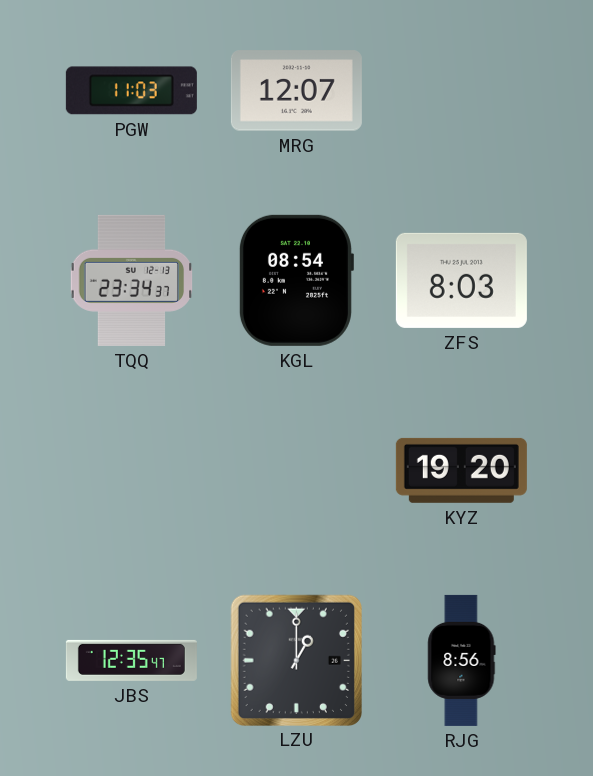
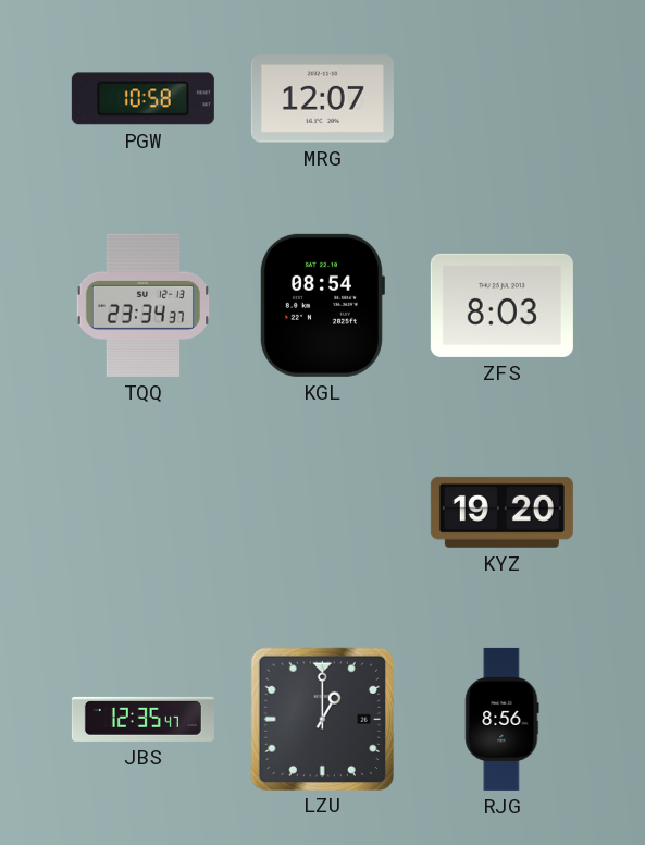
PGW: 11:03 -> 10:58
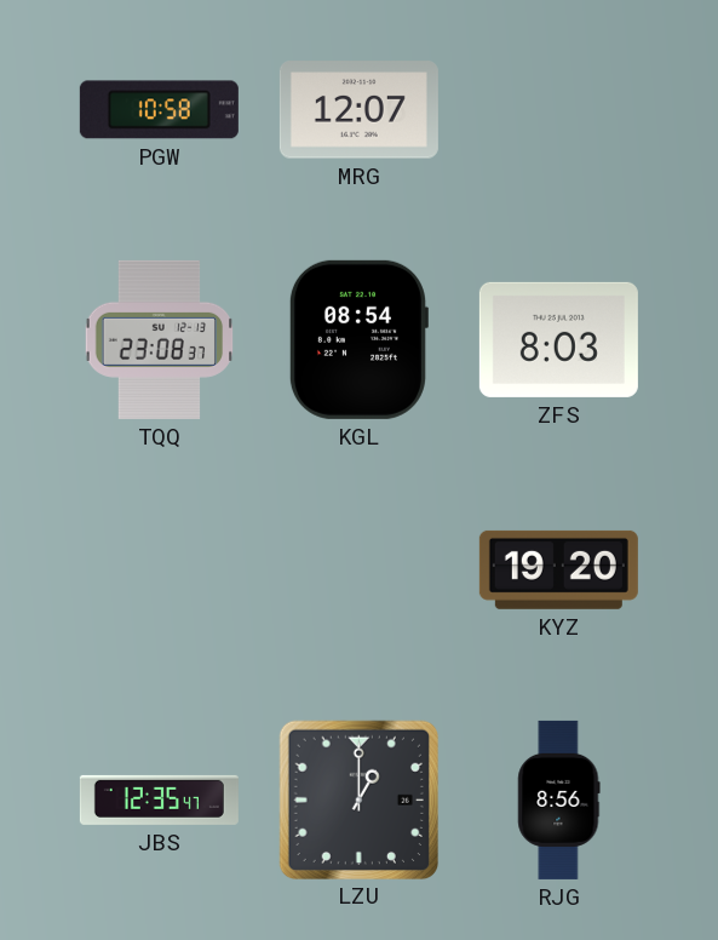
TQQ: 23:34 -> 23:08
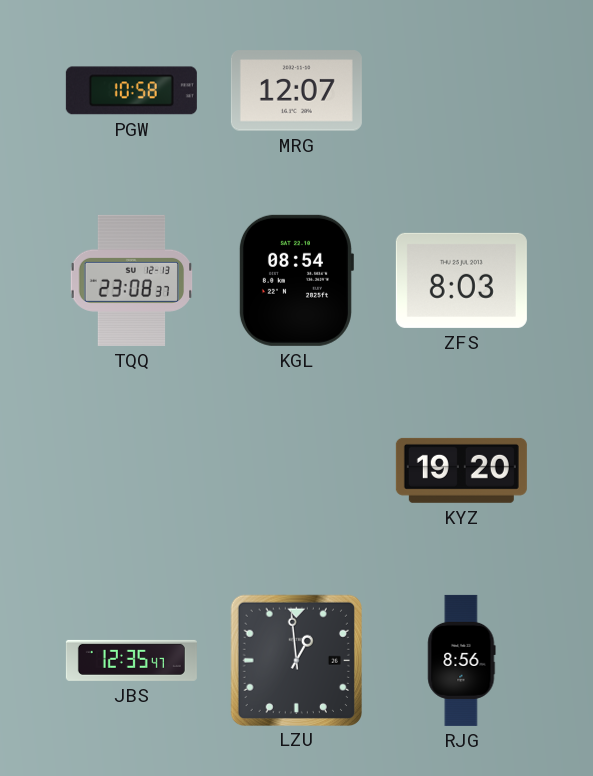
LZU: 1:00 -> 12:59
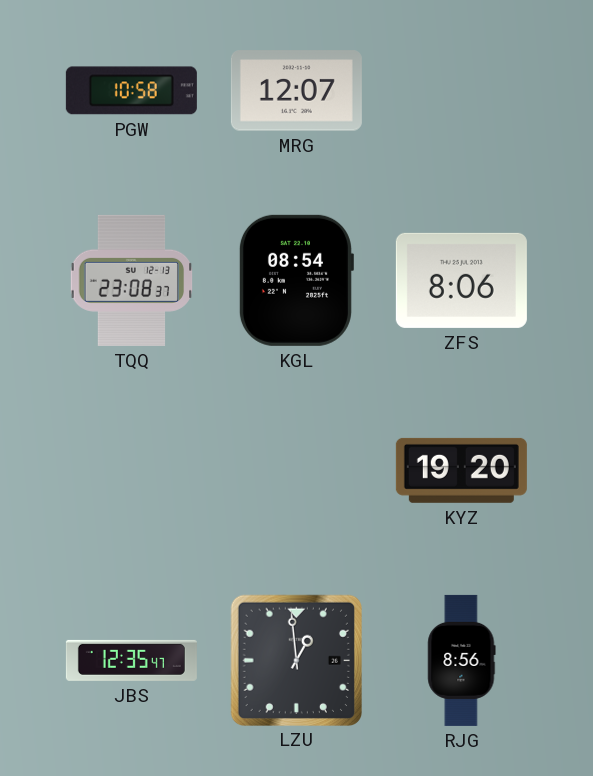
ZFS: 8:03 -> 8:06
